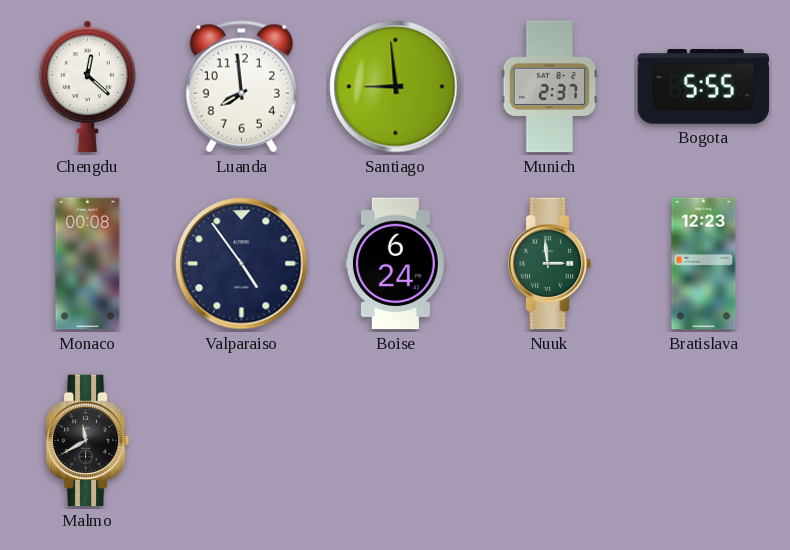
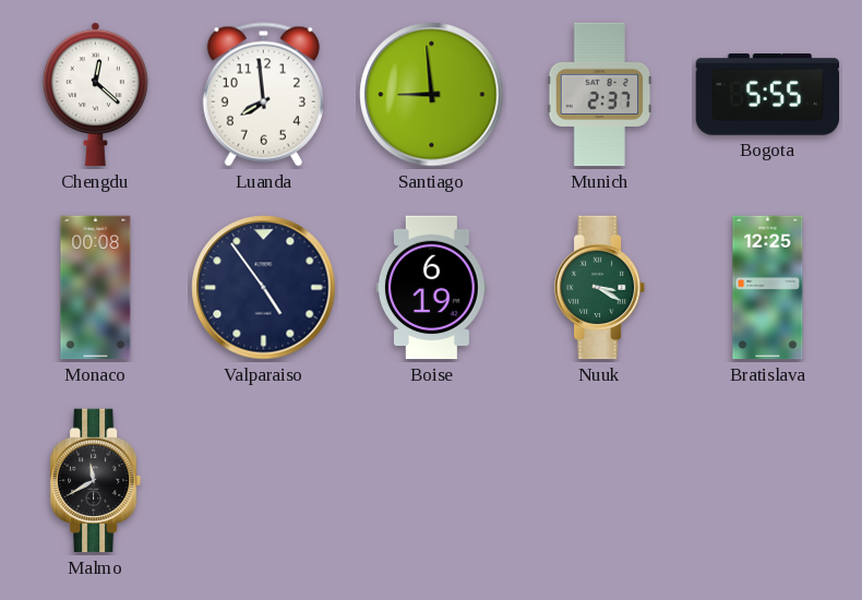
Boise: 6:24 -> 6:19
Nuuk: 2:59 -> 3:20
Bratislava: 12:23 -> 12:25
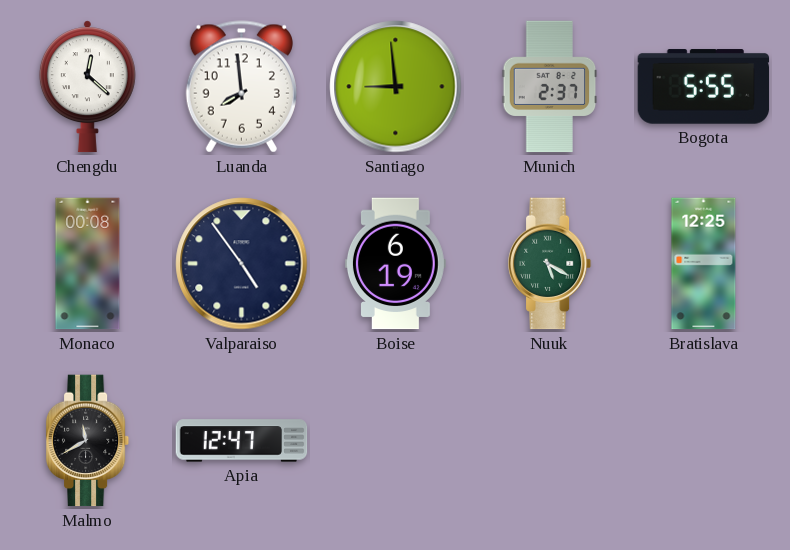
Nuuk: 3:20 -> 5:20
Apia: none -> 12:47
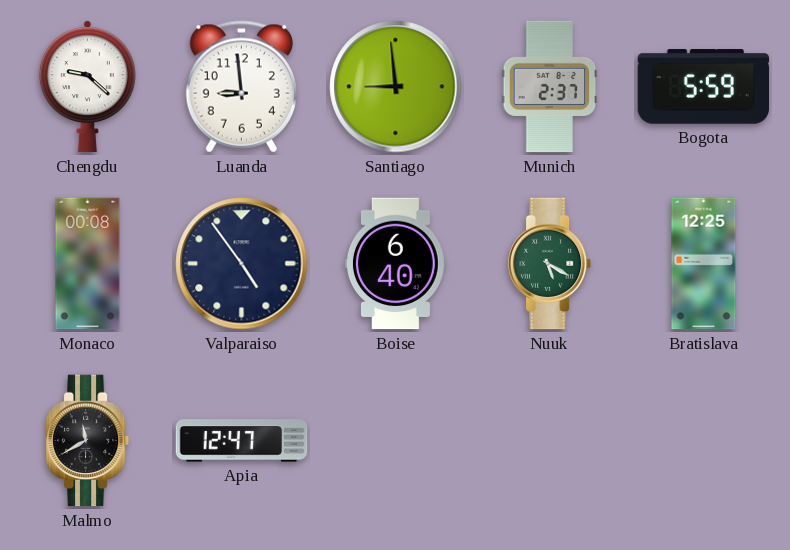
Chengdu: 12:22 -> 9:22
Luanda: 7:59 -> 8:59
Bogota: 5:55 -> 5:59
Boise: 6:19 -> 6:40
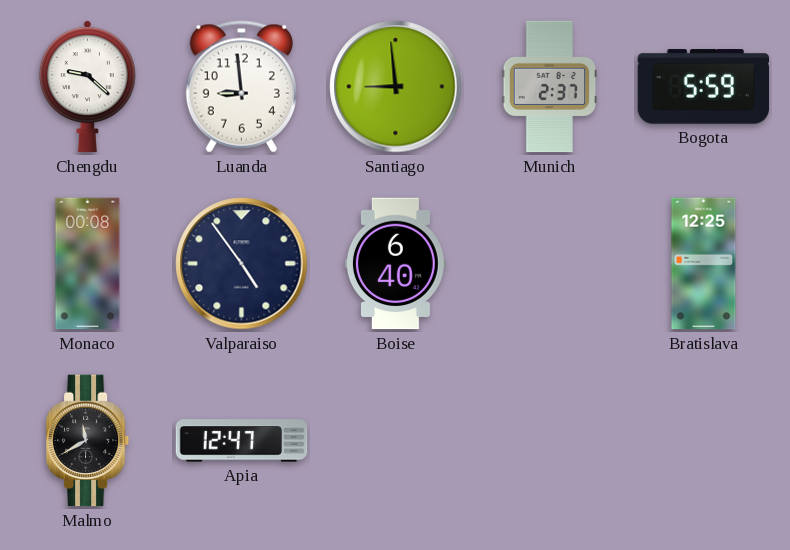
Nuuk: 5:20 -> none
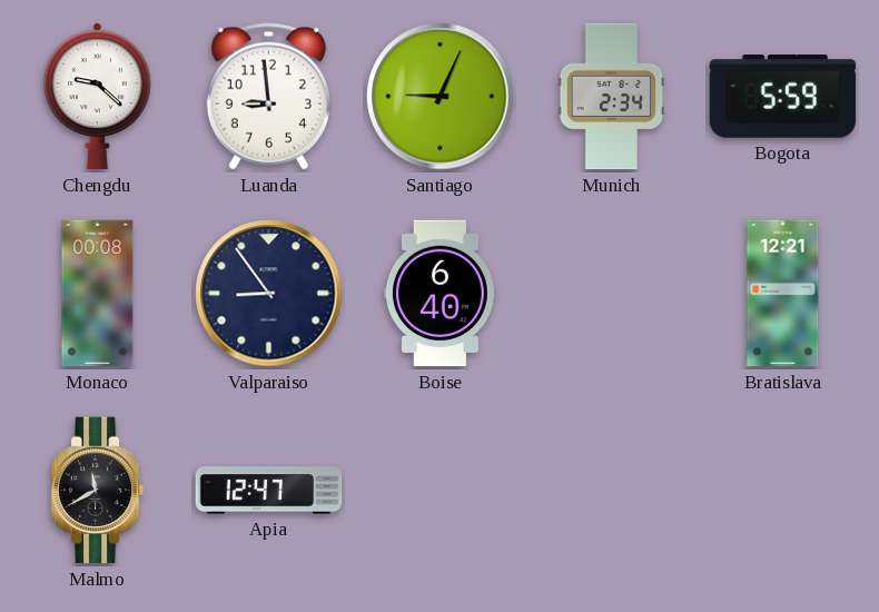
Santiago: 8:59 -> 9:04
Munich: 2:37 -> 2:34
Valparaiso: 4:54 -> 8:54
Bratislava: 12:25 -> 12:21
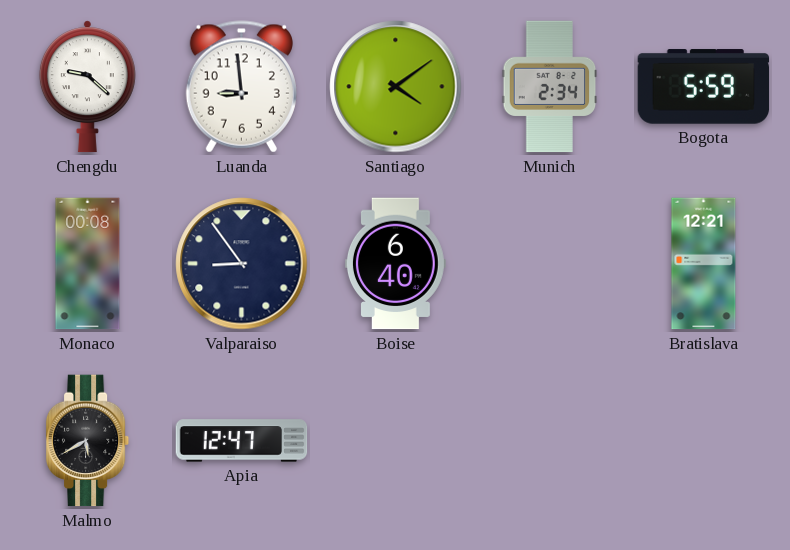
Santiago: 9:04 -> 4:09
Malmo: 11:40 -> 5:40
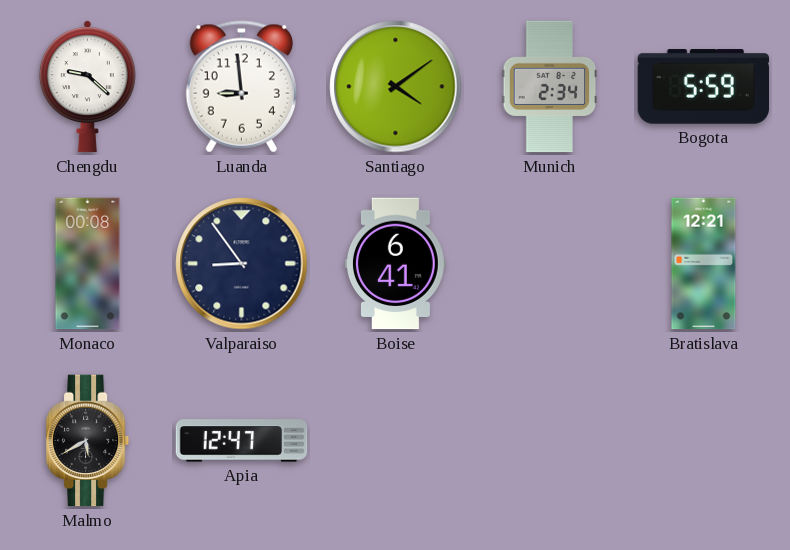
Boise: 6:40 -> 6:41
